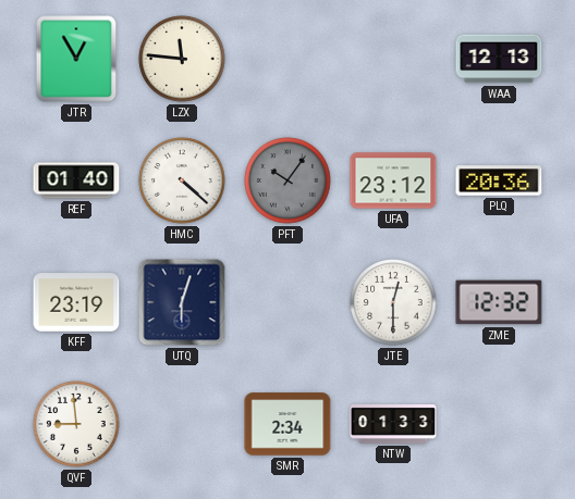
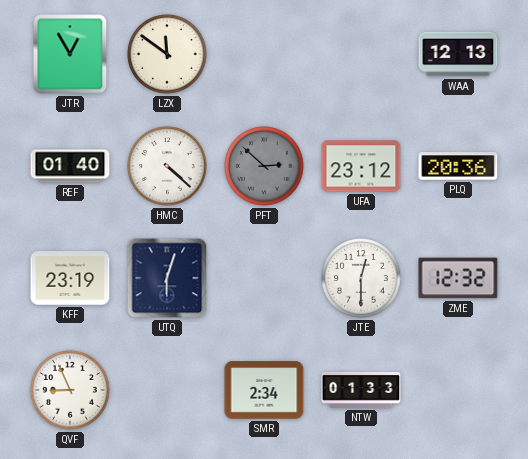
LZX: 11:46 -> 11:51
PFT: 10:06 -> 2:52
QVF: 8:59 -> 8:56
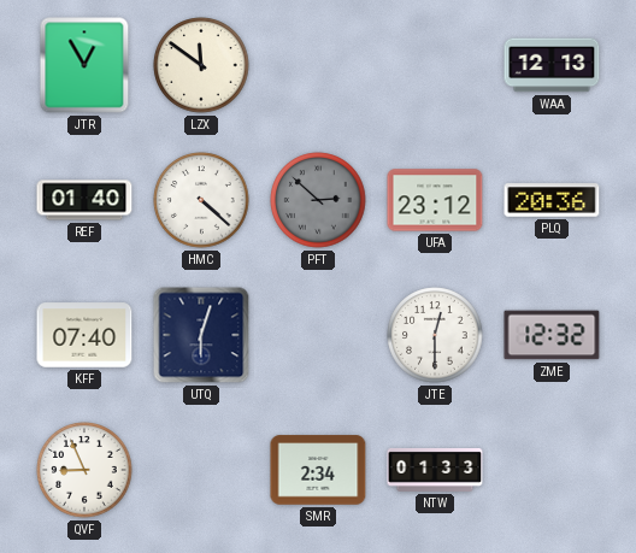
KFF: 23:19 -> 07:40
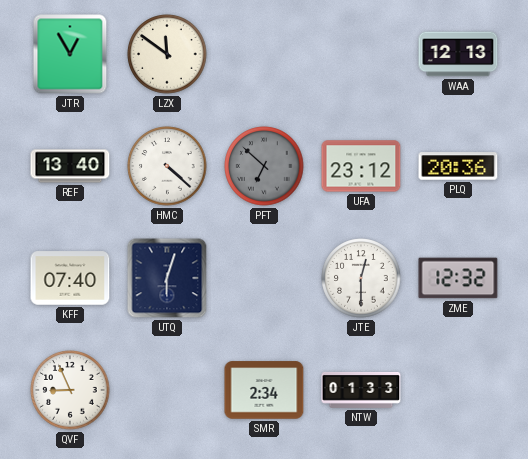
REF: 01:40 -> 13:40
PFT: 2:52 -> 6:52
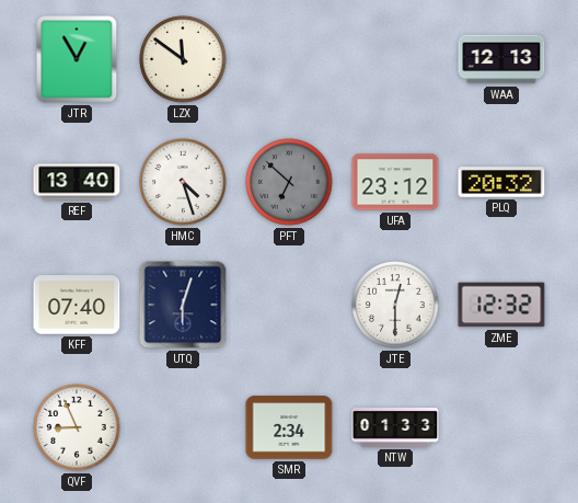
HMC: 4:22 -> 4:27
PLQ: 20:36 -> 20:32
